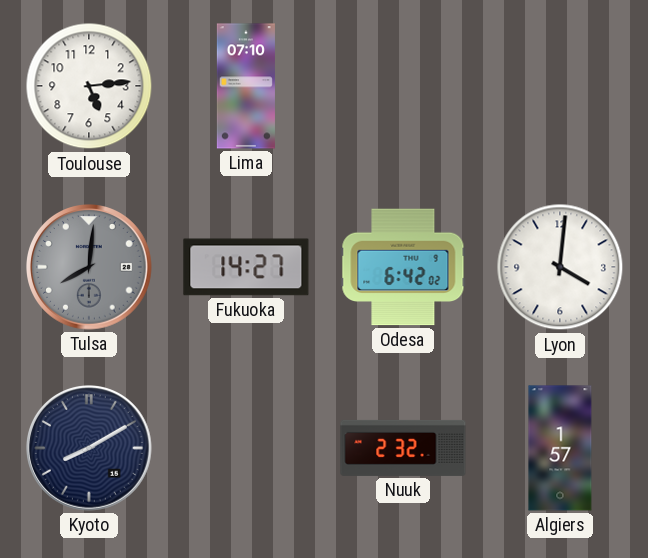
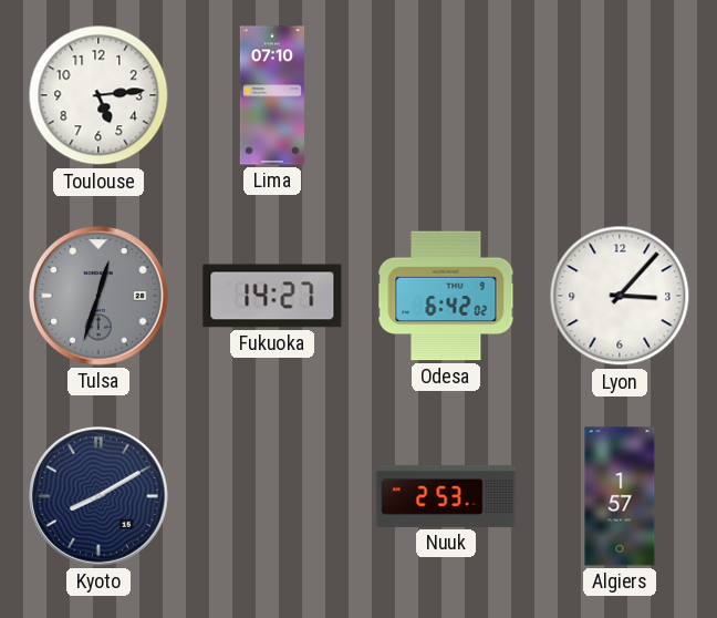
Tulsa: 8:01 -> 12:33
Lyon: 4:01 -> 3:07
Nuuk: 2:32 -> 2:53
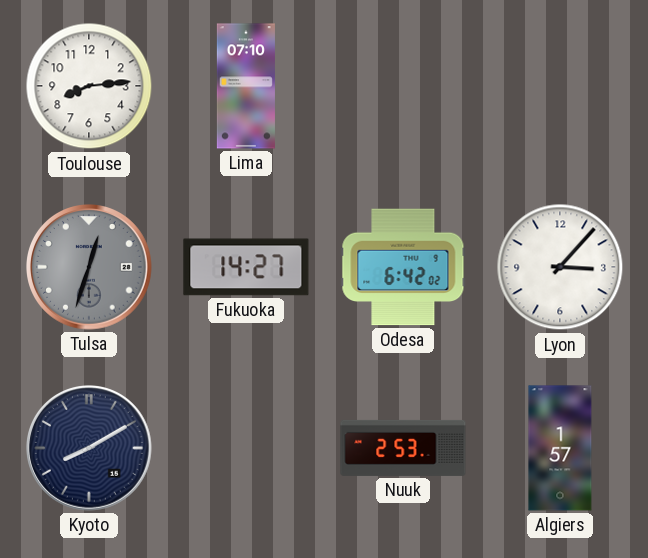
Toulouse: 5:14 -> 8:14
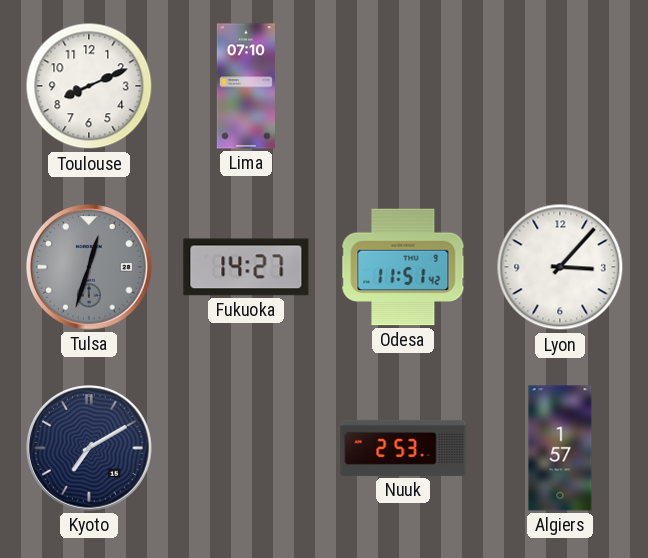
Toulouse: 8:14 -> 8:11
Odesa: 6:42 -> 11:51
Kyoto: 8:10 -> 7:10
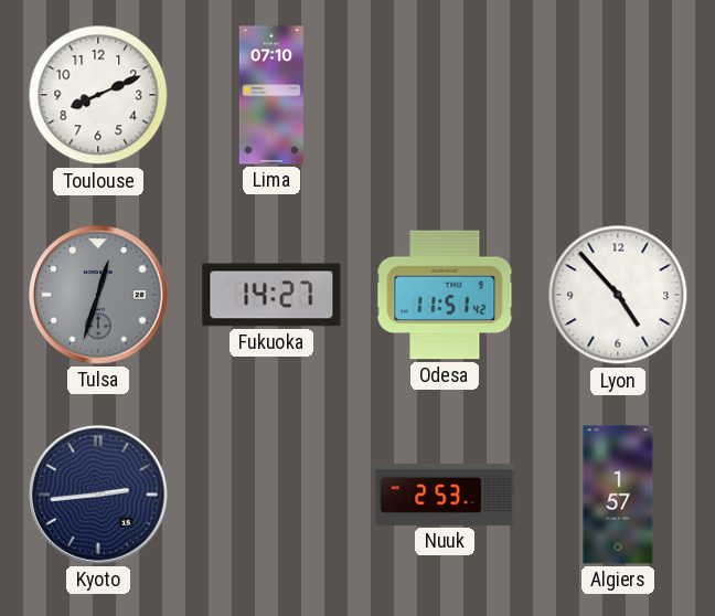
Lyon: 3:07 -> 4:53
Kyoto: 7:10 -> 2:44
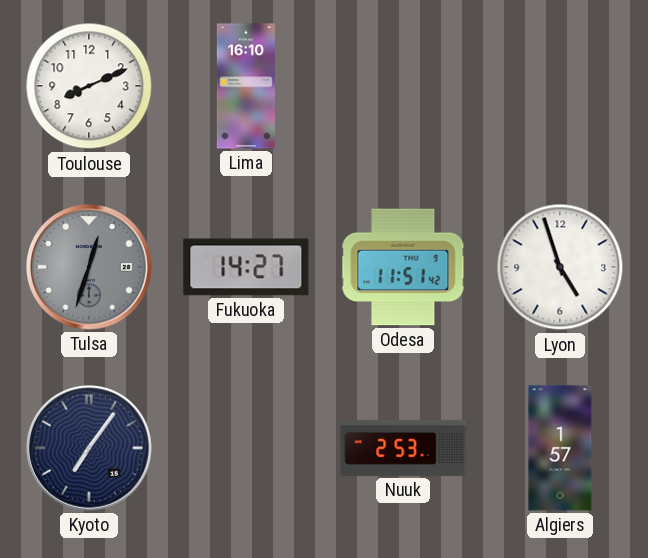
Lima: 07:10 -> 16:10
Lyon: 4:53 -> 4:57
Kyoto: 2:44 -> 7:06
